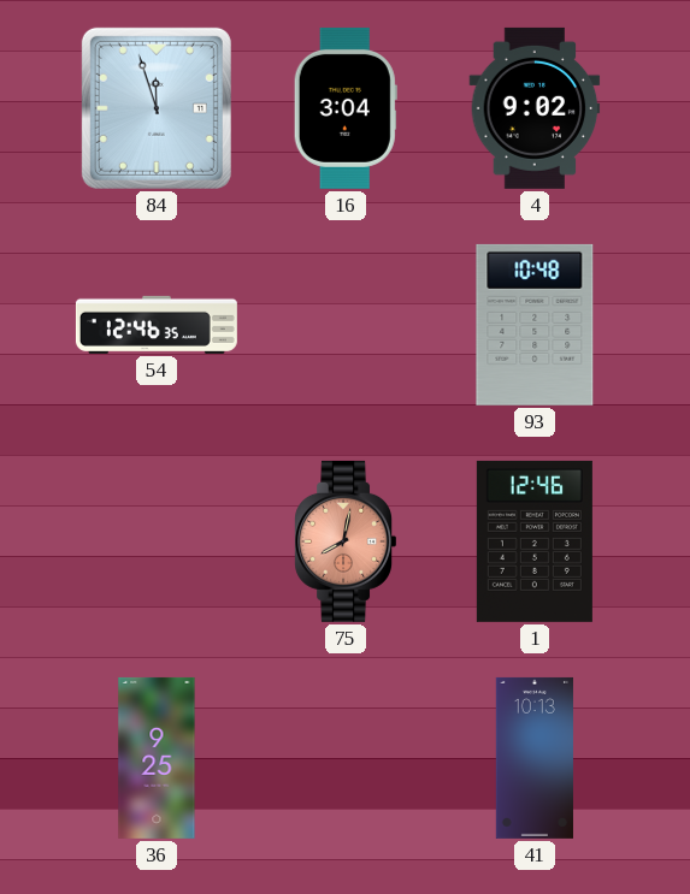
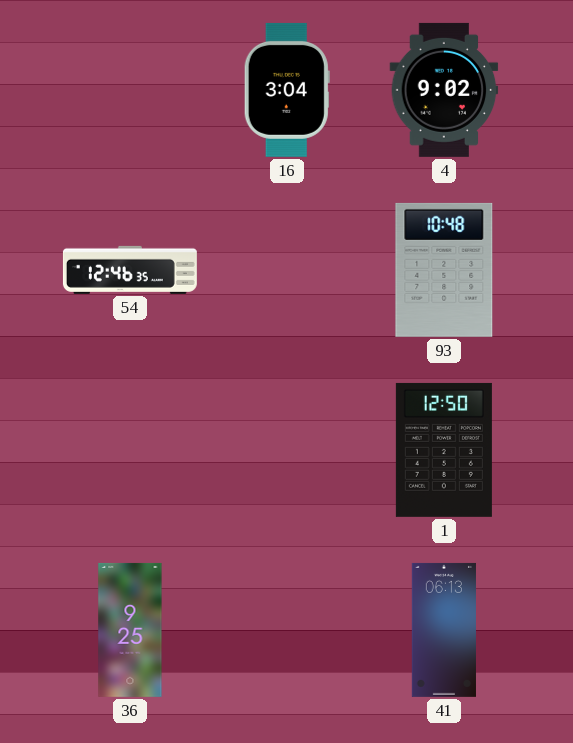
84: 11:57 -> none
75: 8:02 -> none
1: 12:46 -> 12:50
41: 10:13 -> 06:13
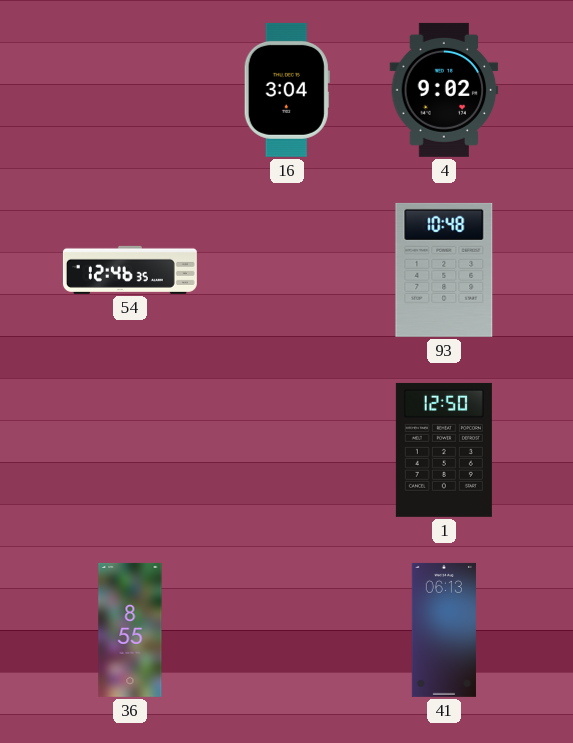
36: 9:25 -> 8:55
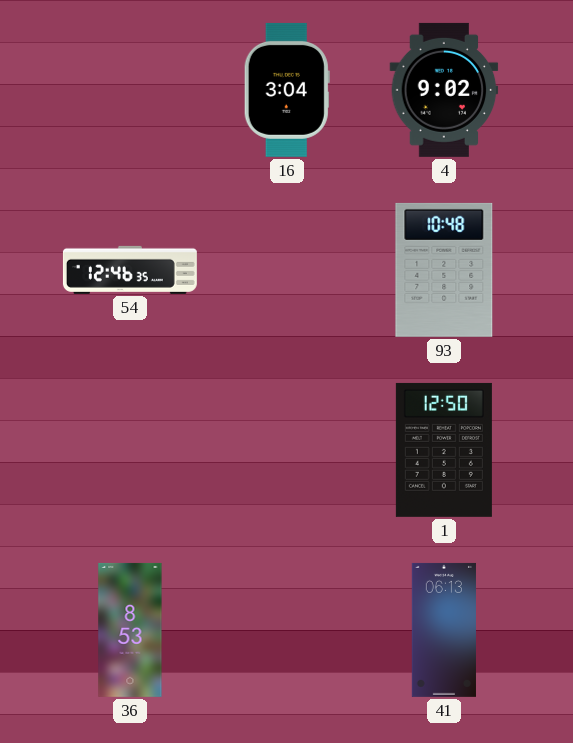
36: 8:55 -> 8:53
